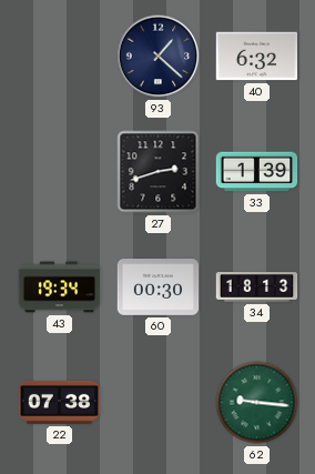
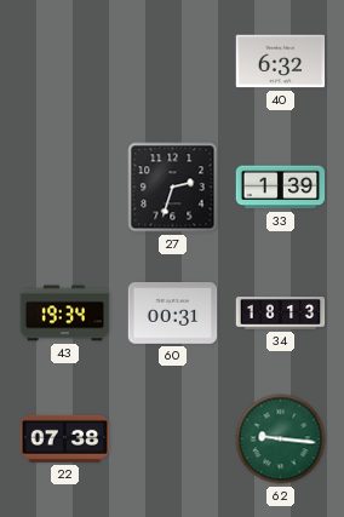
93: 1:22 -> none
27: 2:42 -> 2:33
60: 00:30 -> 00:31
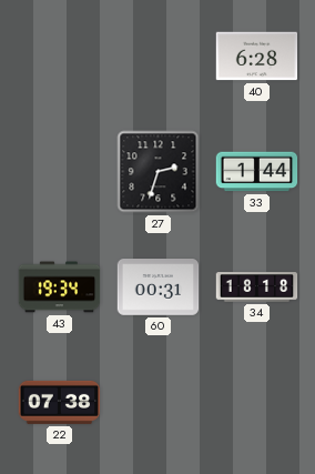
40: 6:32 -> 6:28
33: 1:39 -> 1:44
34: 18:13 -> 18:18
62: 9:16 -> none
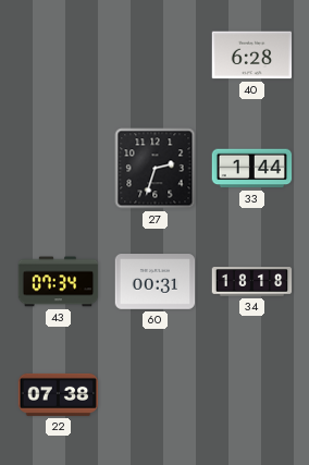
43: 19:34 -> 07:34
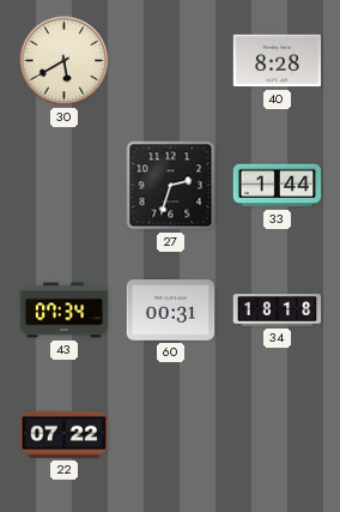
30: none -> 5:40
40: 6:28 -> 8:28
22: 07:38 -> 07:22
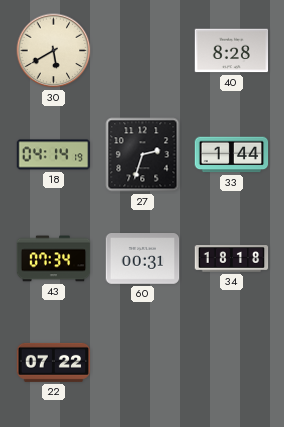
18: none -> 04:14
